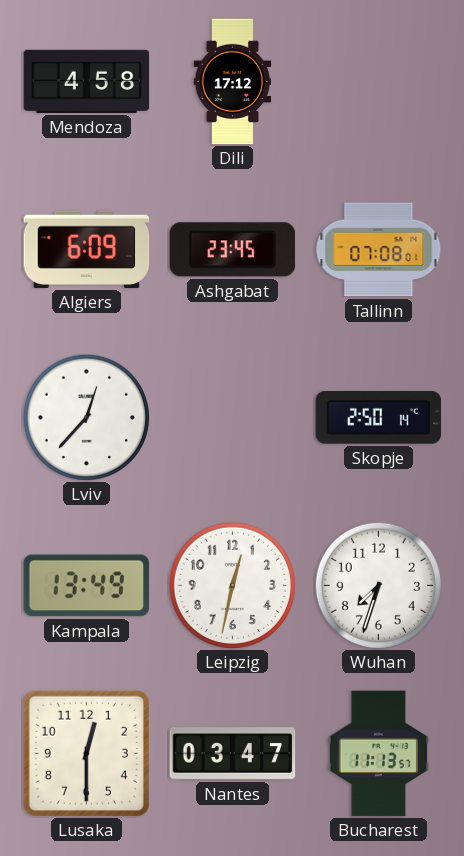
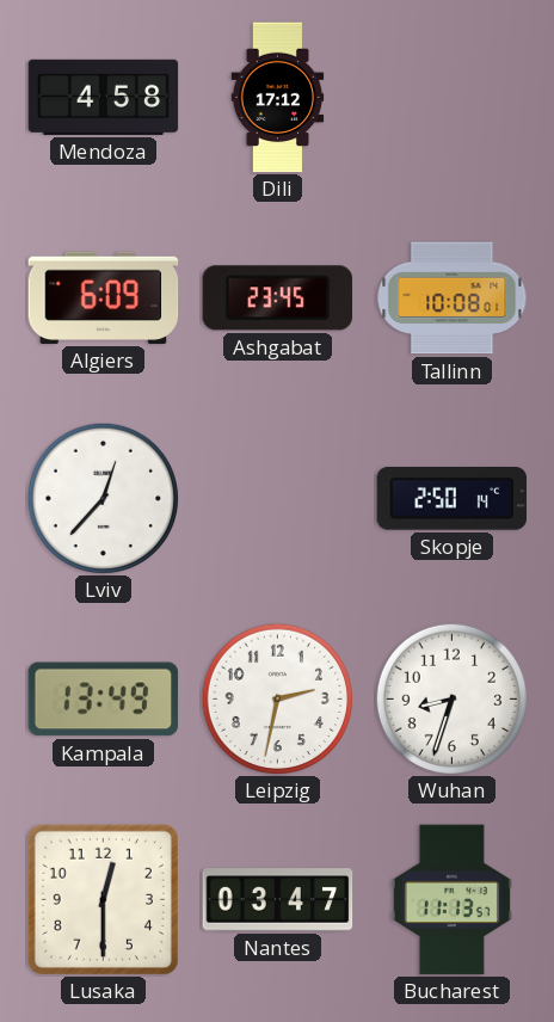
Tallinn: 07:08 -> 10:08
Leipzig: 12:32 -> 2:32
Wuhan: 7:33 -> 8:33
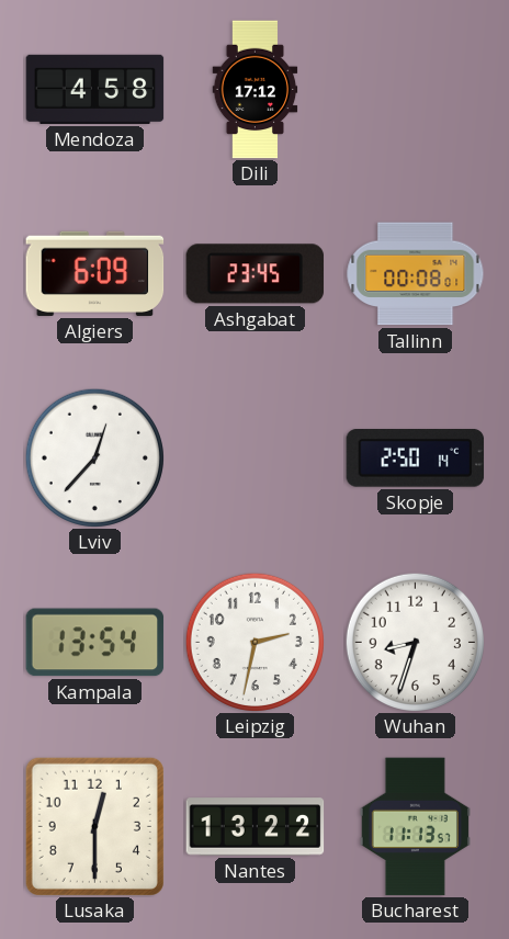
Tallinn: 10:08 -> 00:08
Kampala: 13:49 -> 13:54
Nantes: 03:47 -> 13:22
